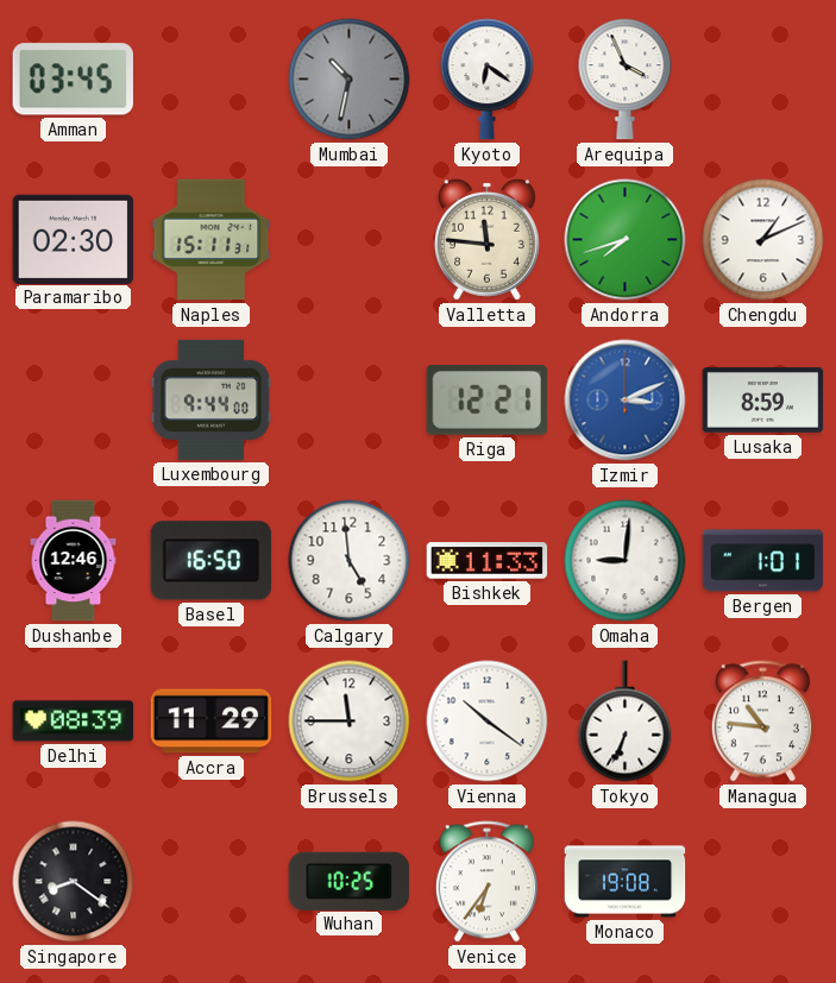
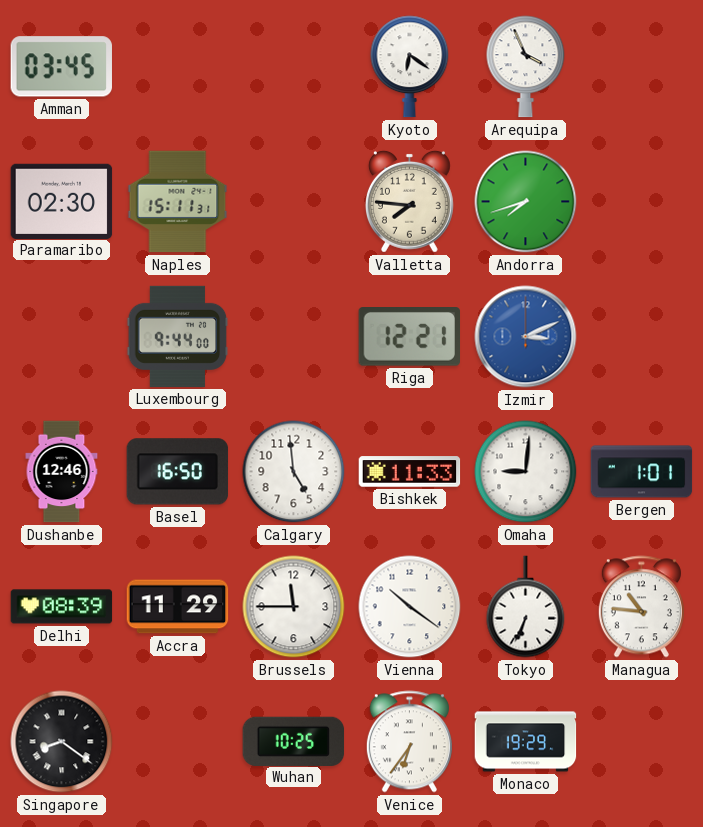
Mumbai: 10:32 -> none
Valletta: 11:46 -> 7:46
Chengdu: 1:11 -> none
Lusaka: 8:59 -> none
Monaco: 19:08 -> 19:29
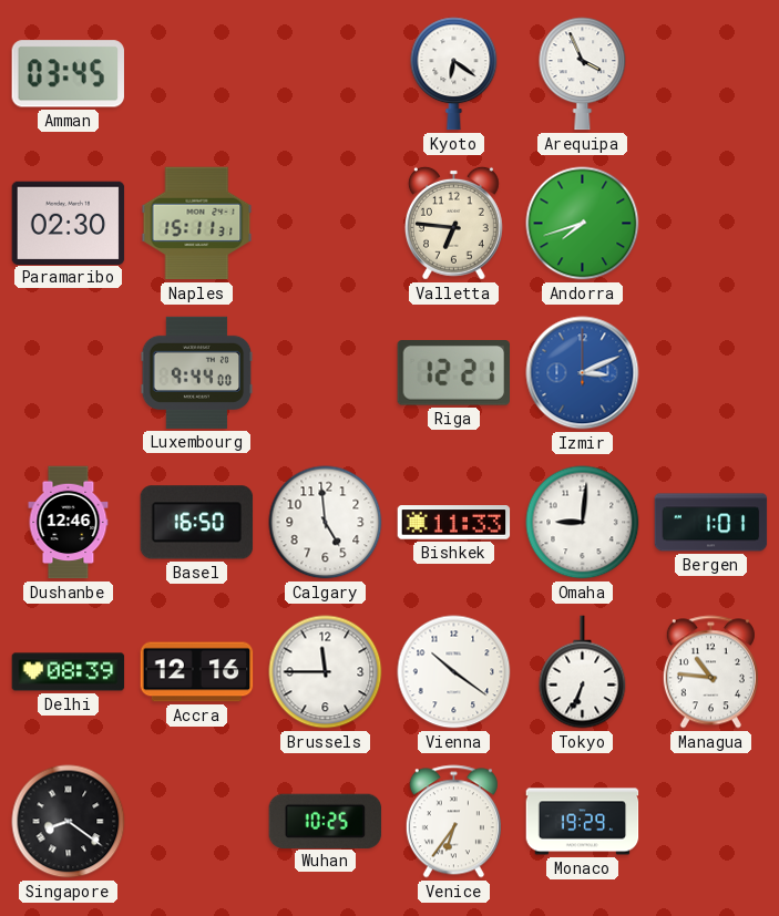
Valletta: 7:46 -> 6:46
Accra: 11:29 -> 12:16
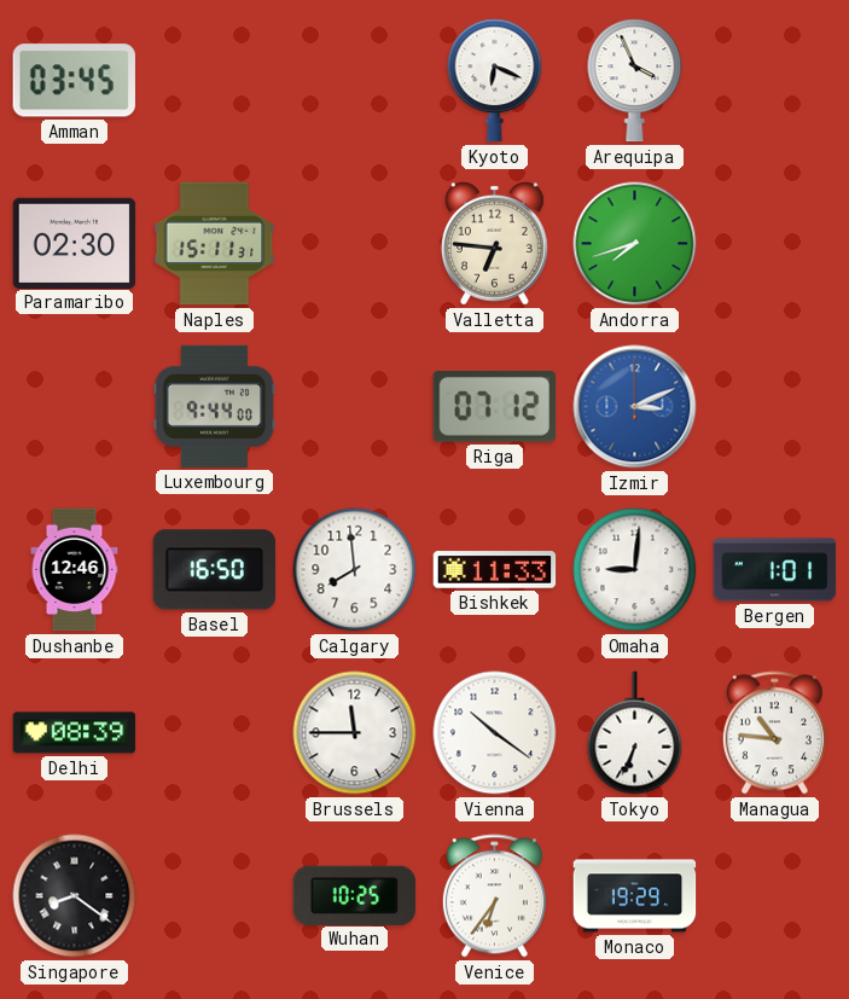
Kyoto: 6:21 -> 6:19
Riga: 12:21 -> 07:12
Calgary: 4:59 -> 7:59
Accra: 12:16 -> none
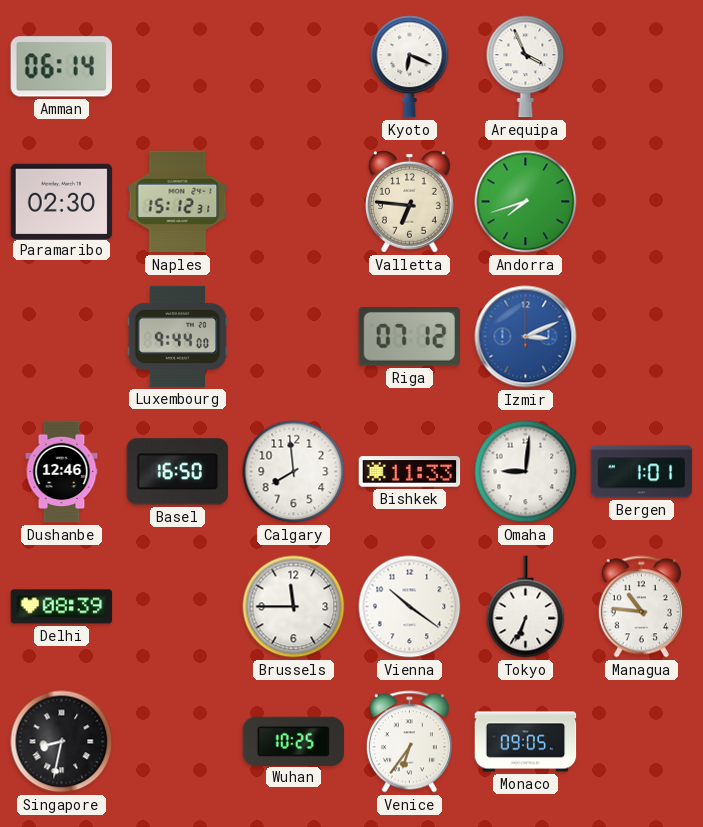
Amman: 03:45 -> 06:14
Naples: 15:11 -> 15:12
Singapore: 8:21 -> 8:32
Monaco: 19:29 -> 09:05
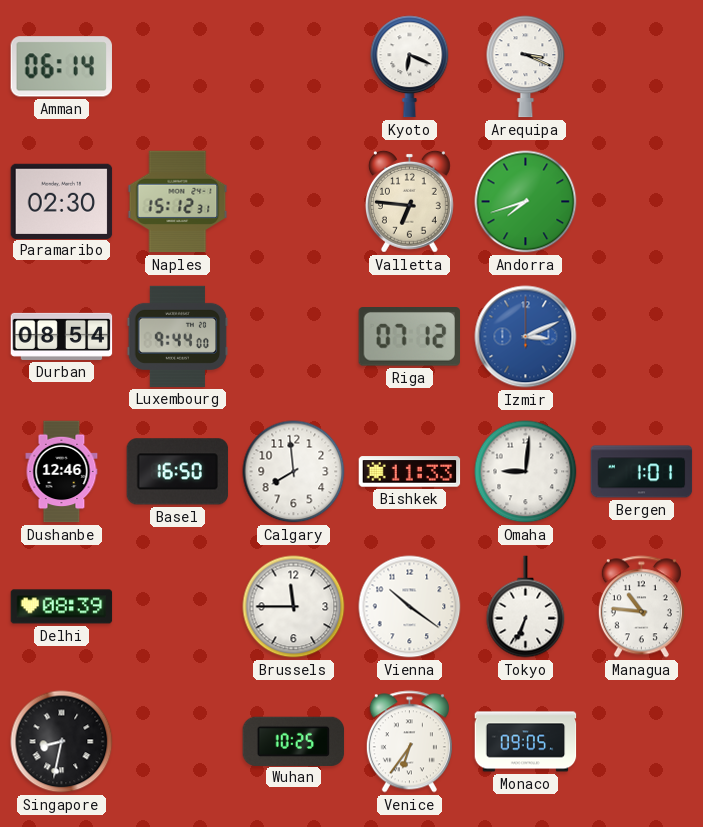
Arequipa: 3:56 -> 3:19
Durban: none -> 08:54
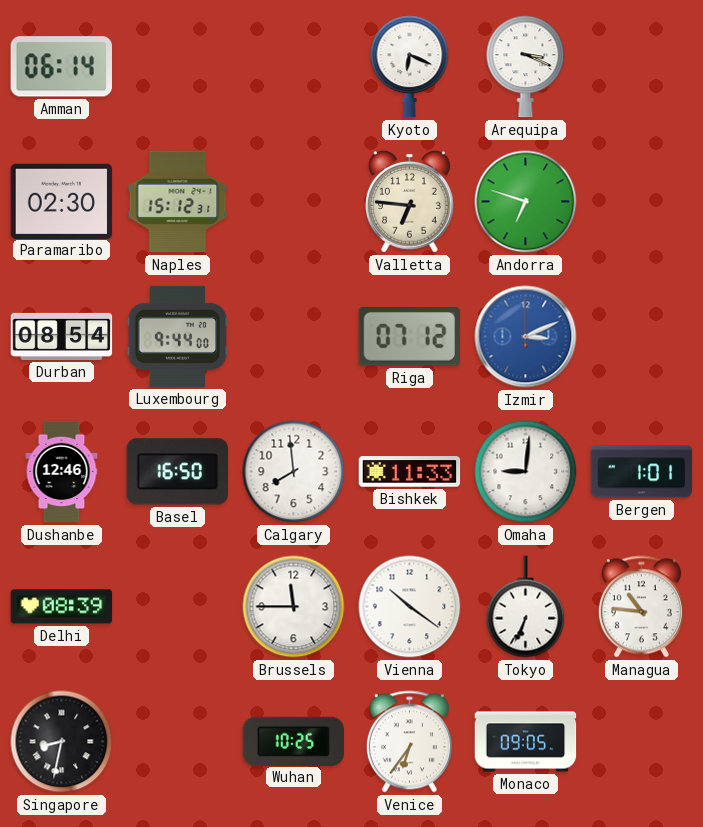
Andorra: 7:42 -> 6:48
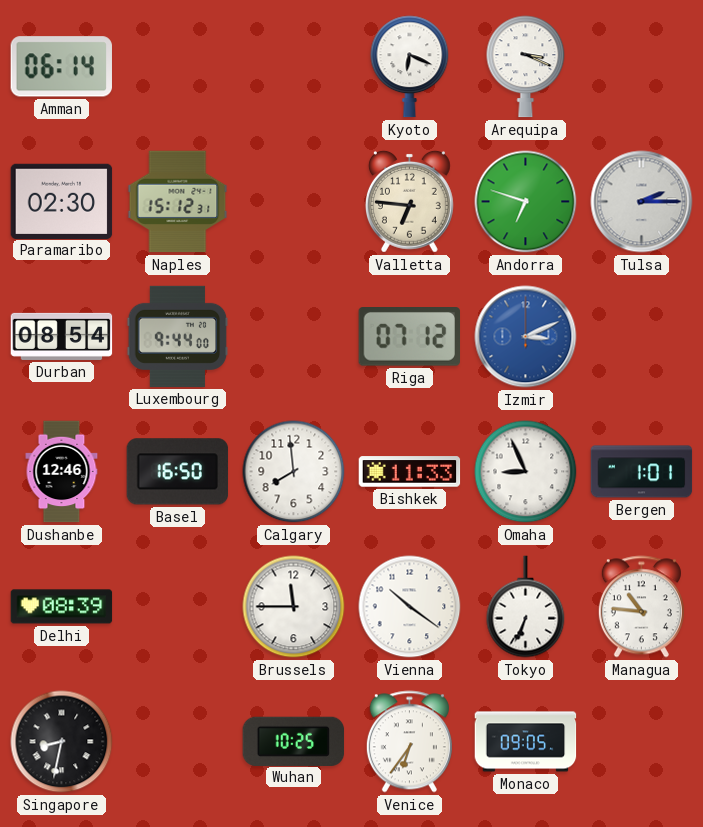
Tulsa: none -> 2:15
Omaha: 9:01 -> 8:56
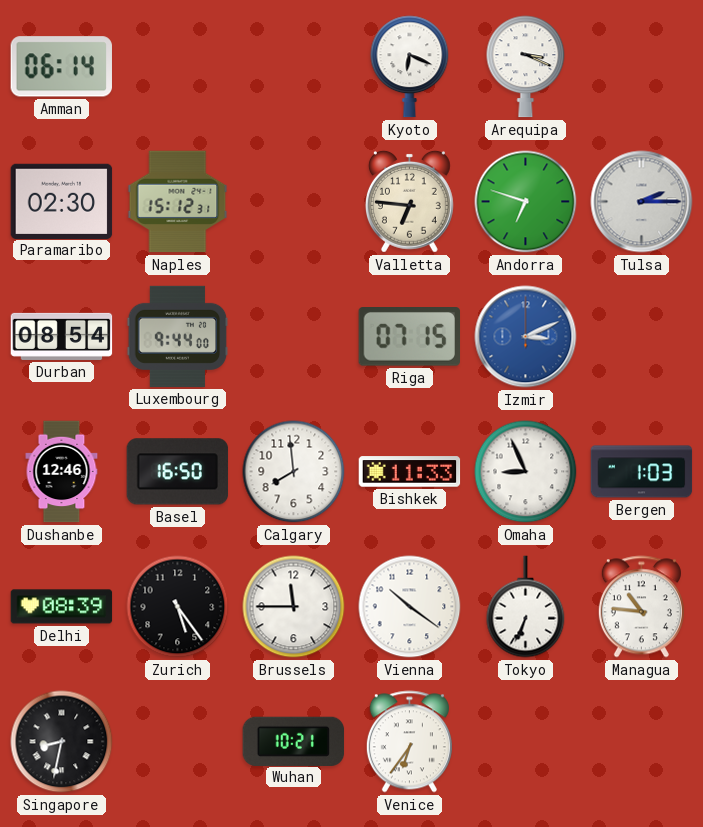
Riga: 07:12 -> 07:15
Bergen: 1:01 -> 1:03
Zurich: none -> 5:24
Wuhan: 10:25 -> 10:21
Monaco: 09:05 -> none
